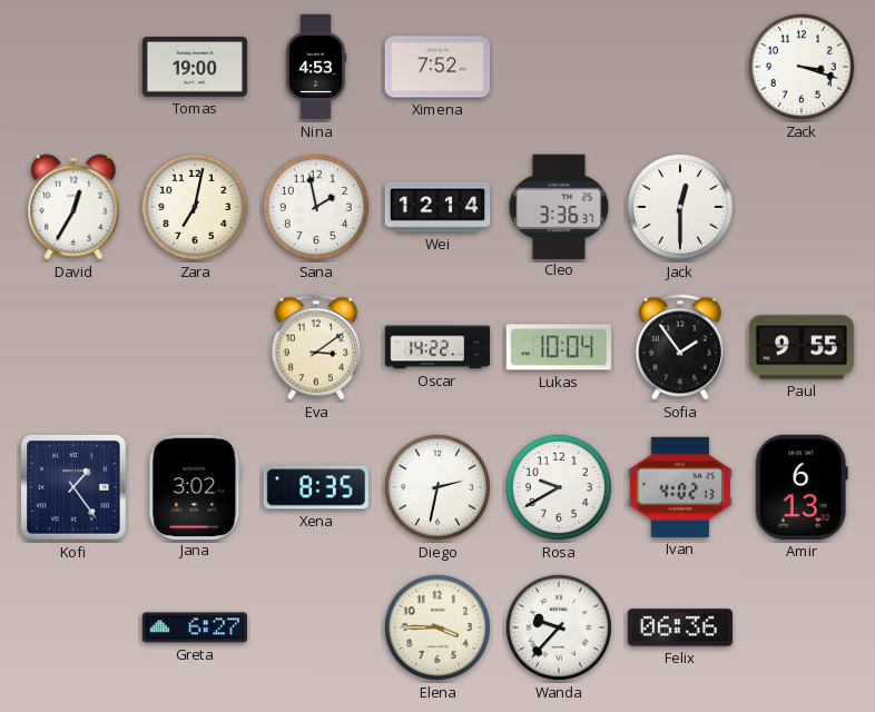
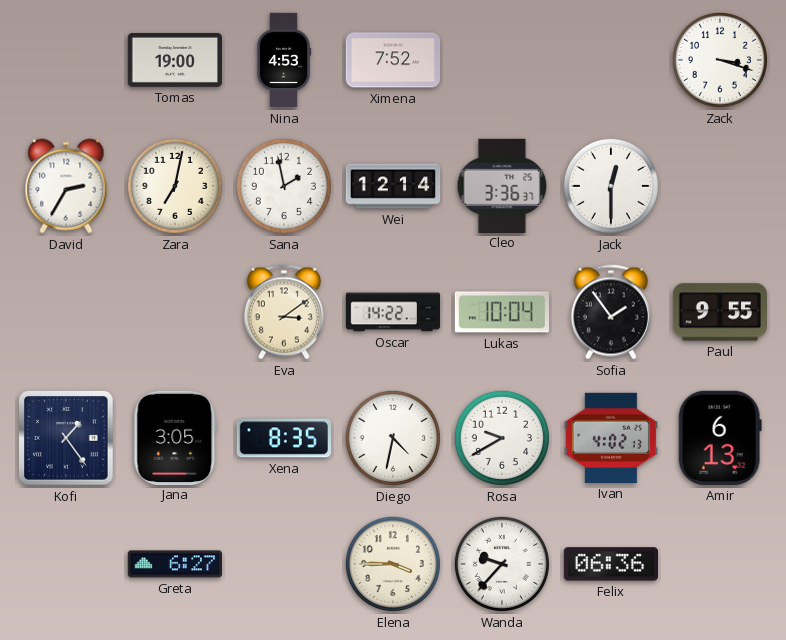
David: 12:35 -> 2:35
Jana: 3:02 -> 3:05
Diego: 2:32 -> 4:32
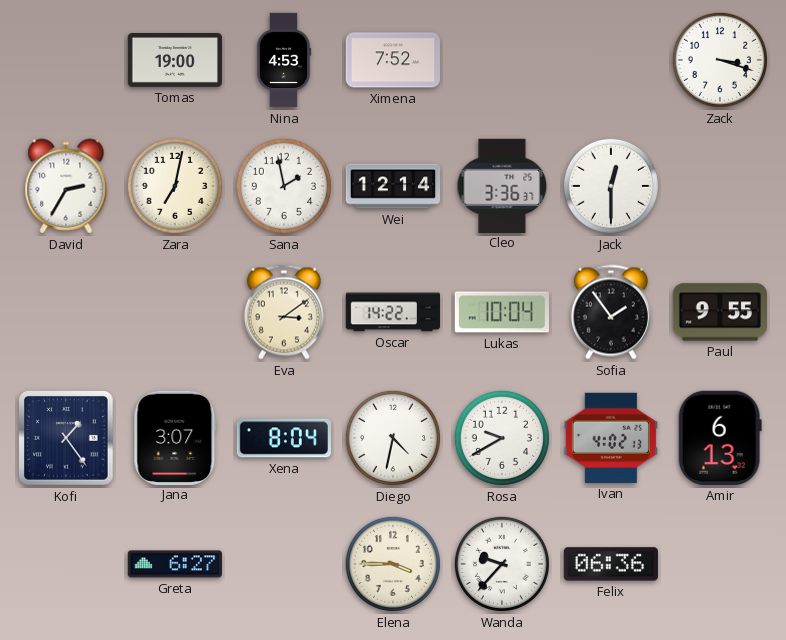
Jana: 3:05 -> 3:07
Xena: 8:35 -> 8:04
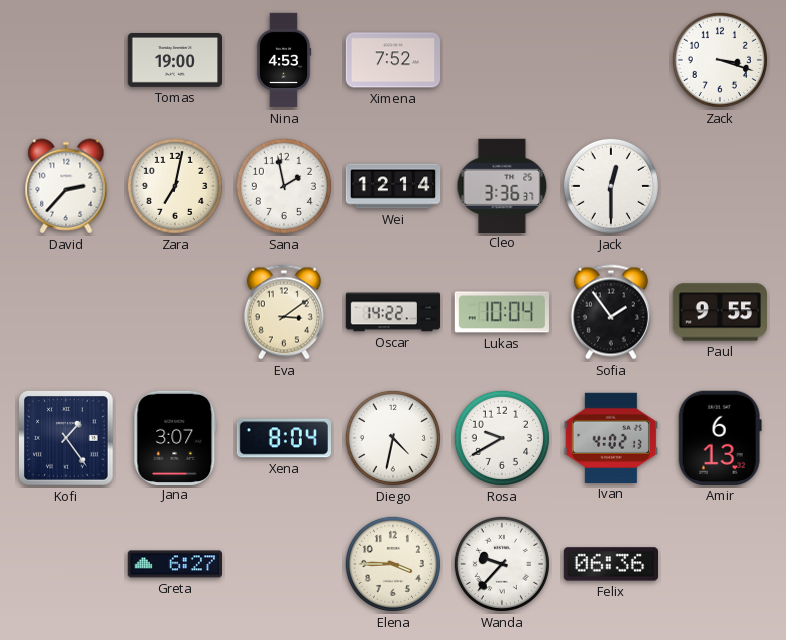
David: 2:35 -> 2:37
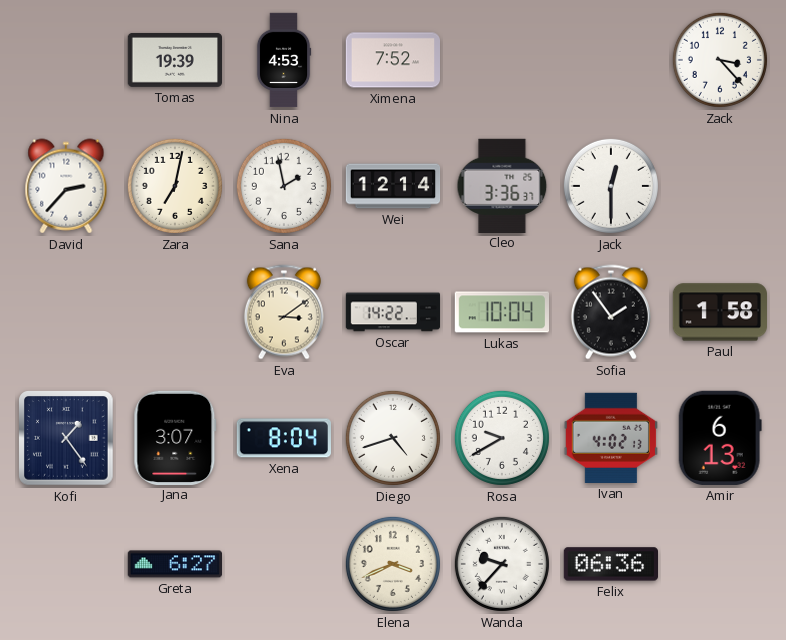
Tomas: 19:00 -> 19:39
Zack: 3:18 -> 3:23
Paul: 9:55 -> 1:58
Diego: 4:32 -> 4:42
Elena: 3:45 -> 3:41
